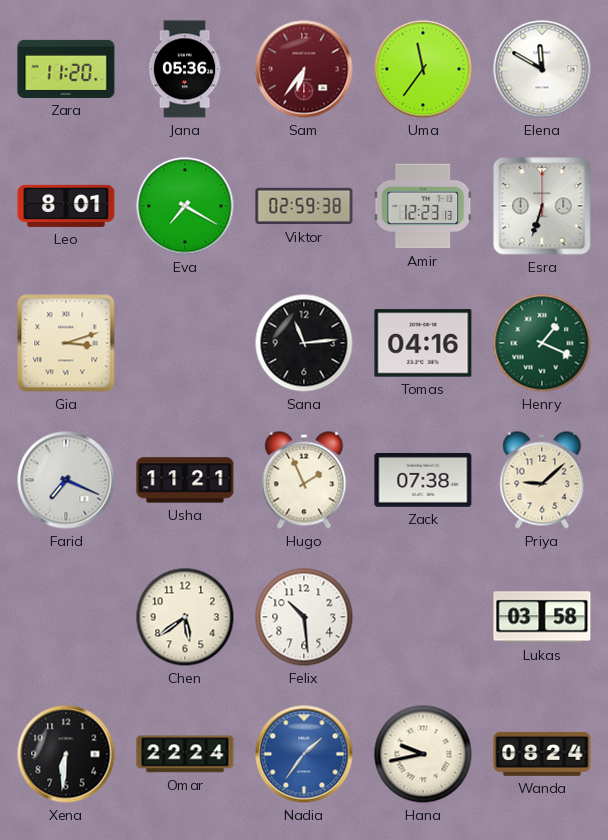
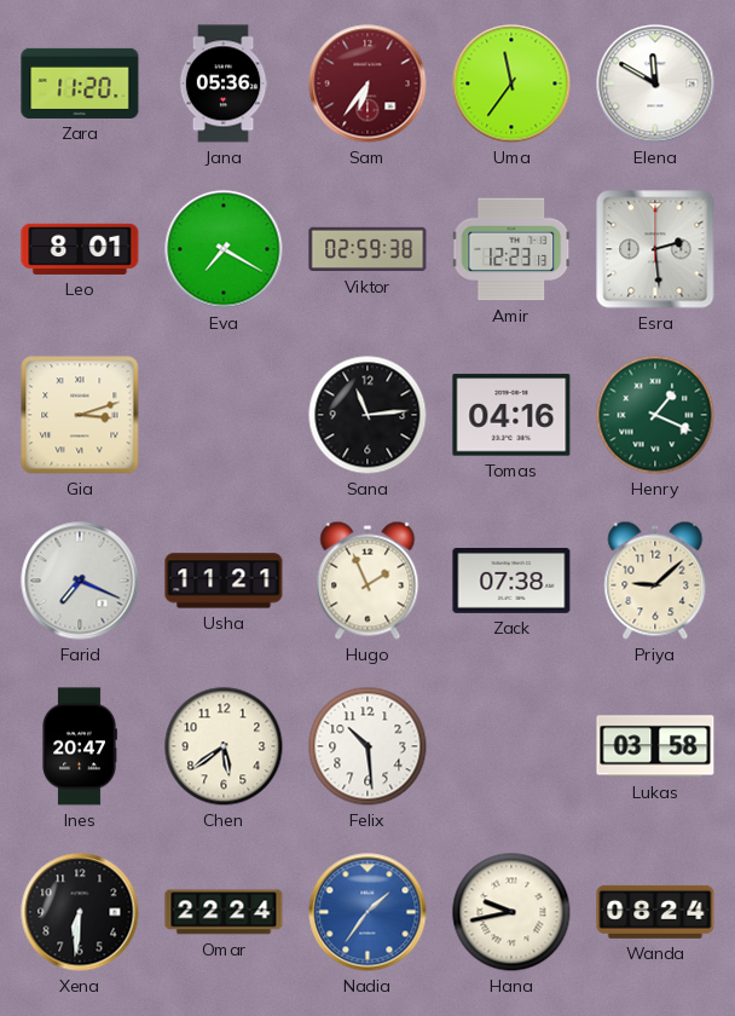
Esra: 6:33 -> 2:29
Ines: none -> 20:47
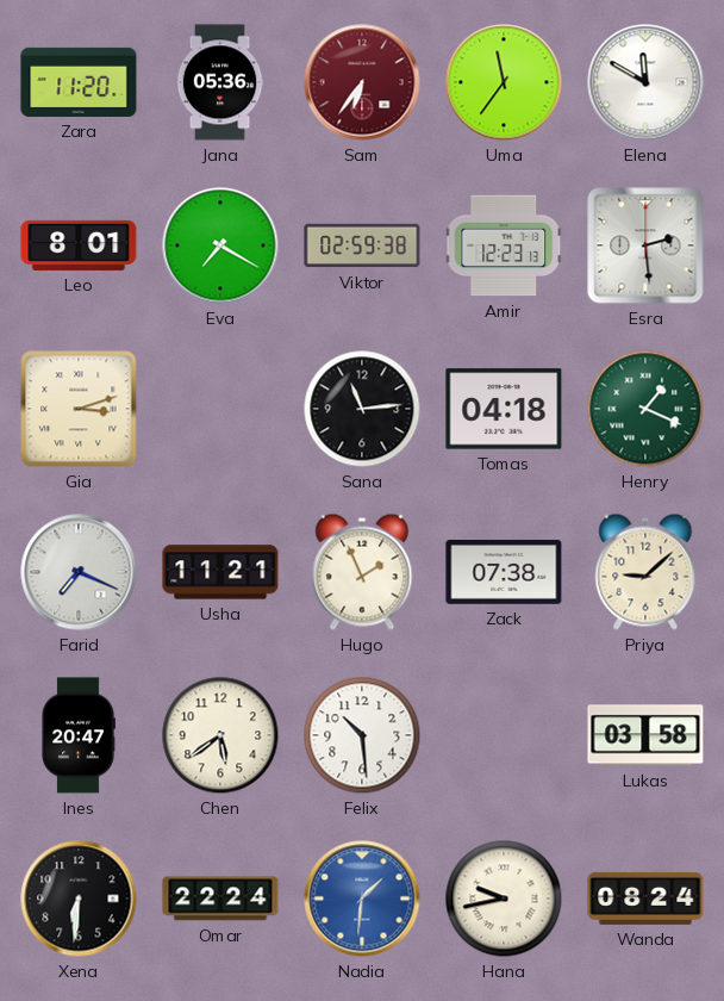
Tomas: 04:16 -> 04:18
Nadia: 1:36 -> 1:31
